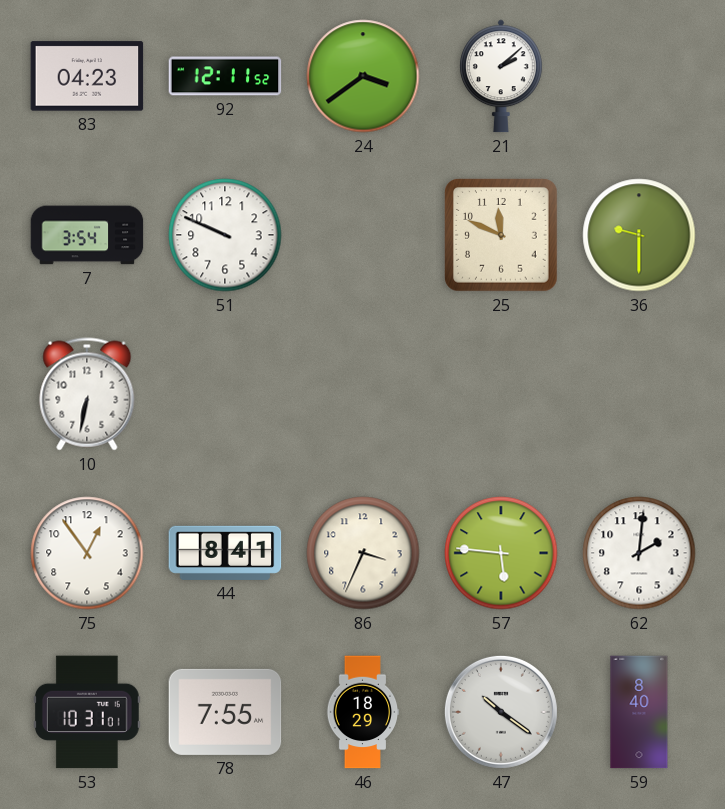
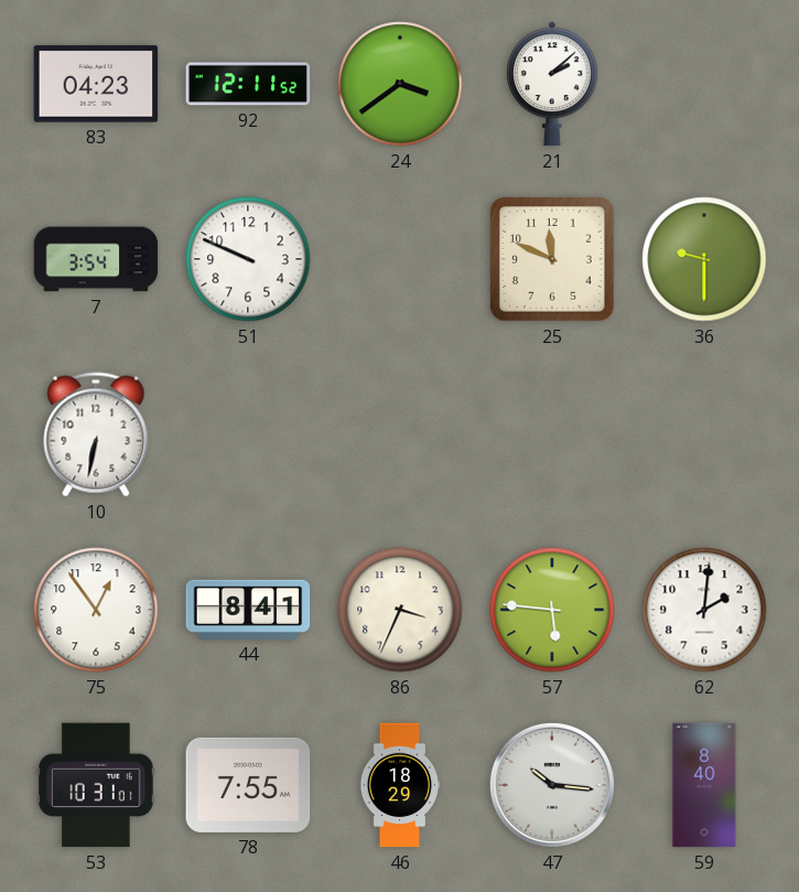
47: 10:21 -> 10:16
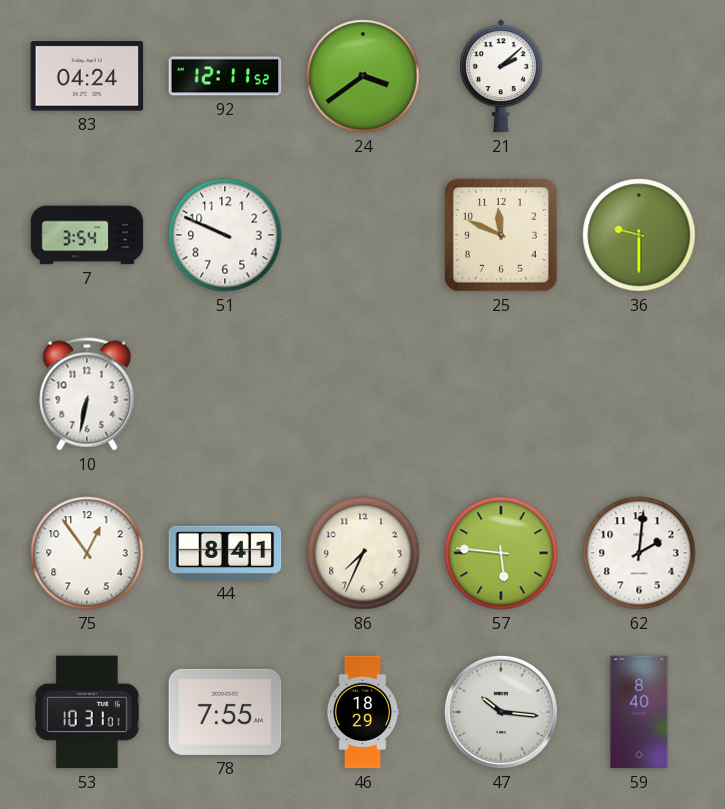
83: 04:23 -> 04:24
86: 3:34 -> 7:34
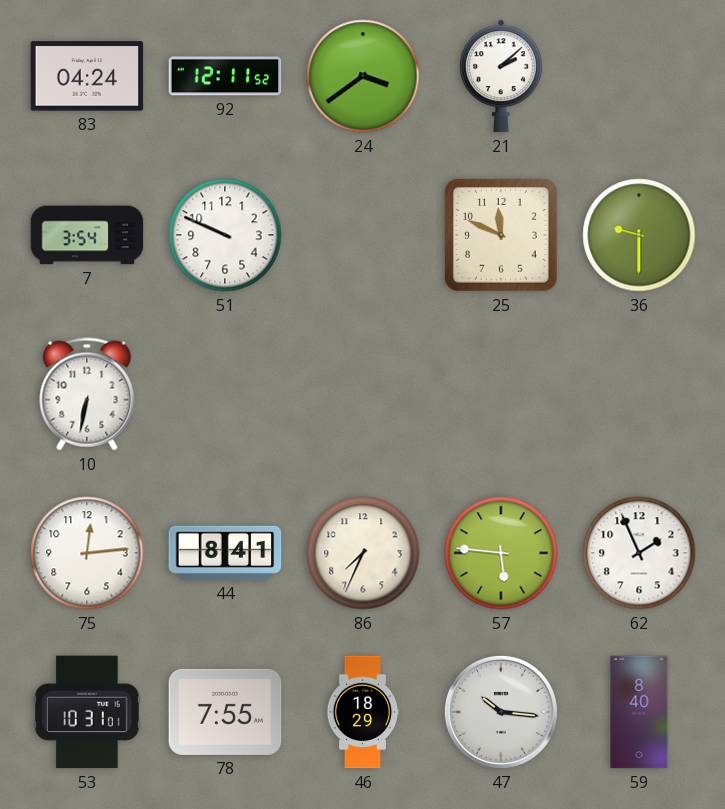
75: 12:54 -> 12:14
62: 2:01 -> 1:56
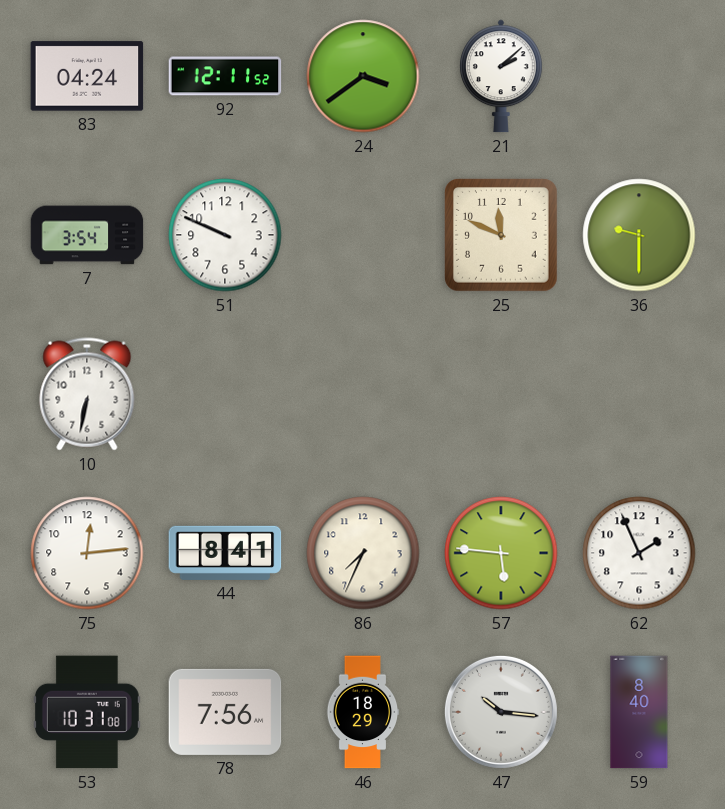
53: 10:31:01 -> 10:31:08
78: 7:55 -> 7:56
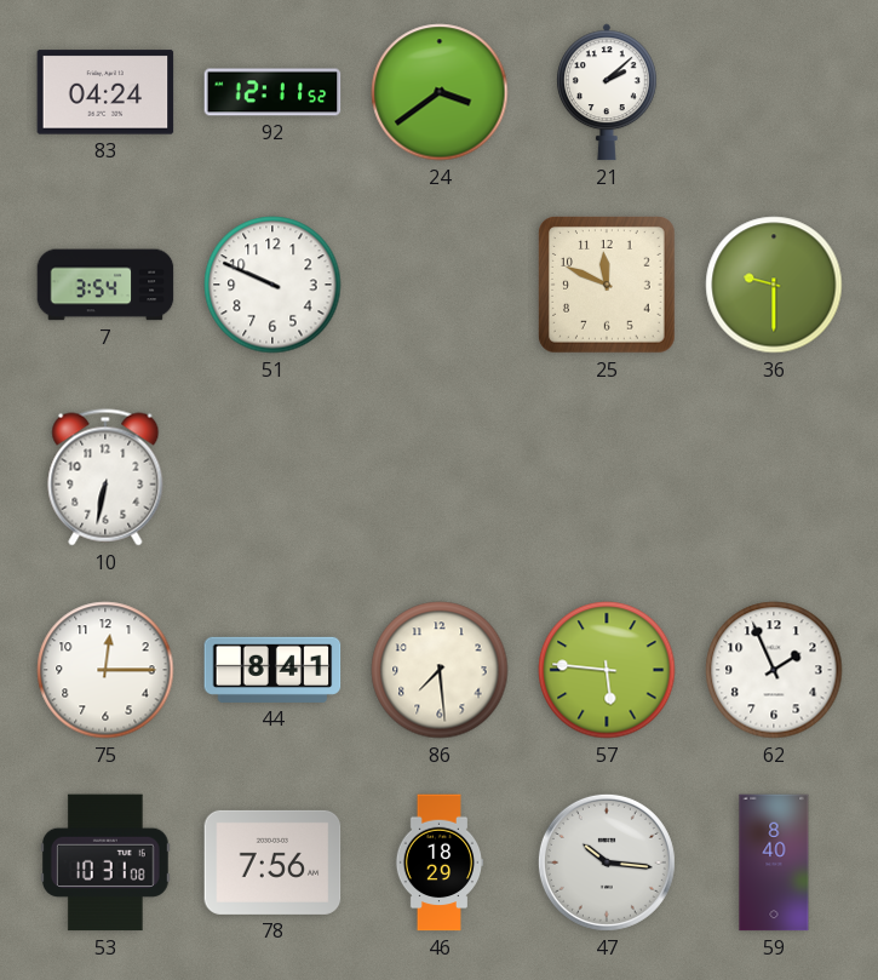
75: 12:14 -> 12:15
86: 7:34 -> 7:29
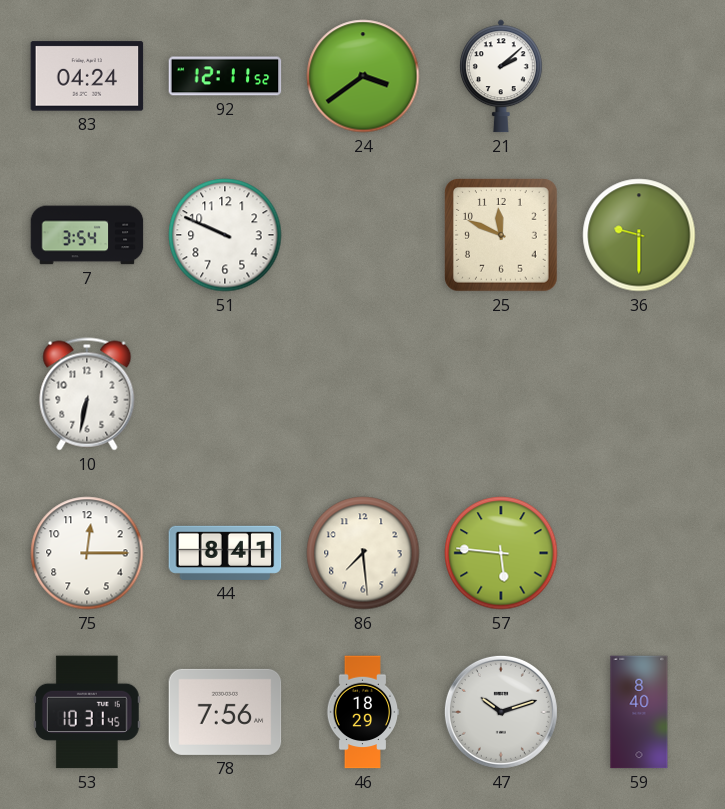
62: 1:56 -> none
53: 10:31:08 -> 10:31:45
47: 10:16 -> 10:12
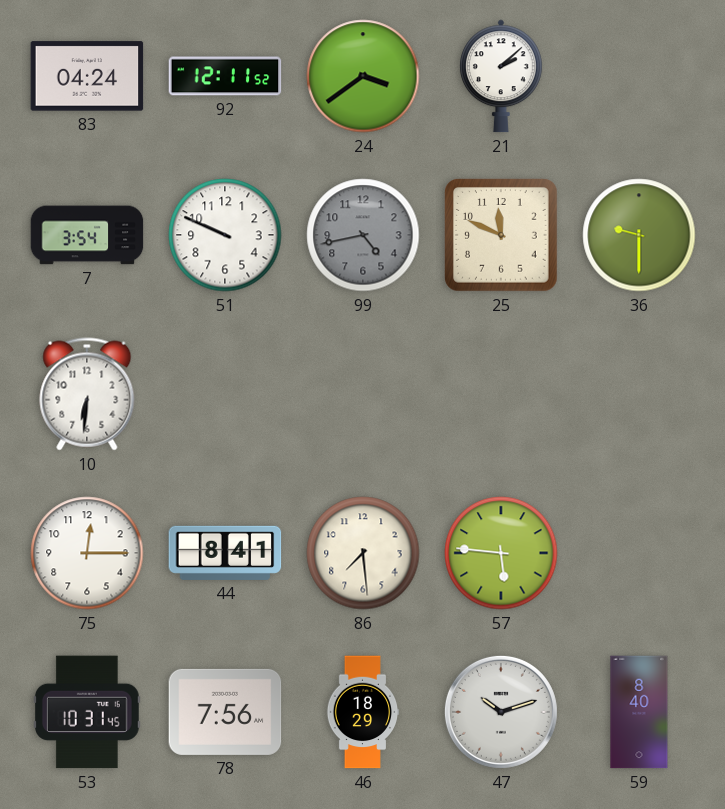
99: none -> 4:43
10: 6:32 -> 6:31
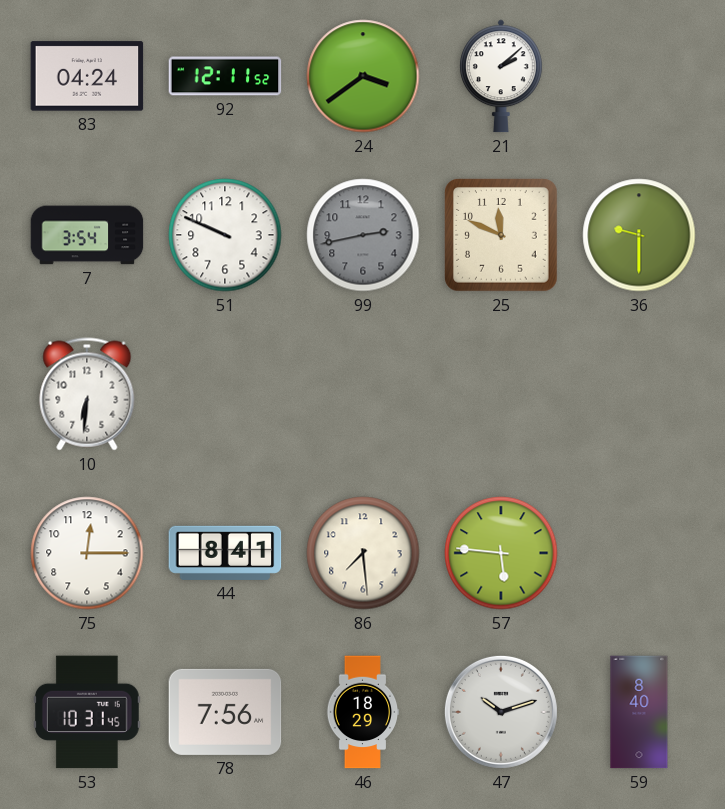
99: 4:43 -> 2:43
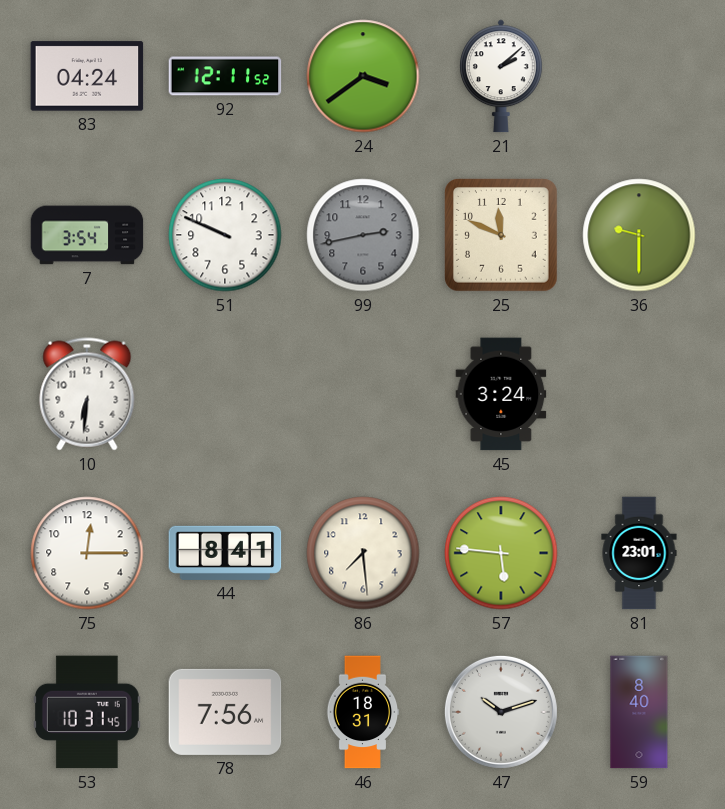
45: none -> 3:24
81: none -> 23:01
46: 18:29 -> 18:31
